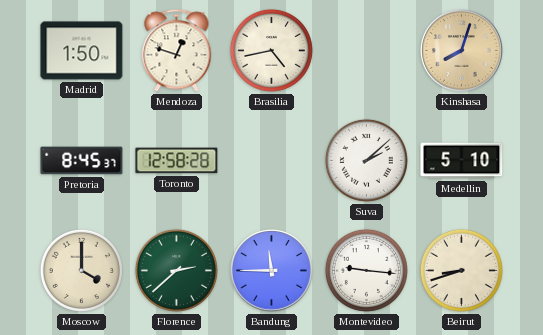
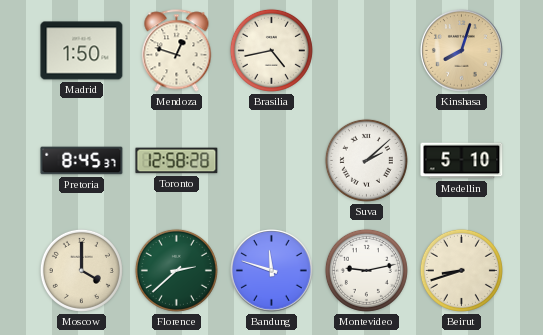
Bandung: 11:45 -> 11:48
Montevideo: 9:16 -> 9:13
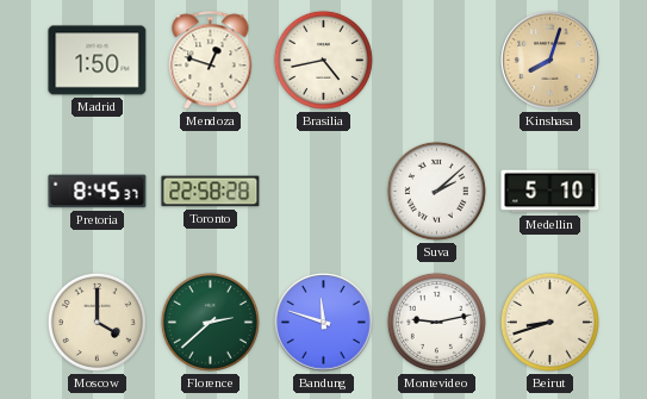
Toronto: 12:58 -> 22:58
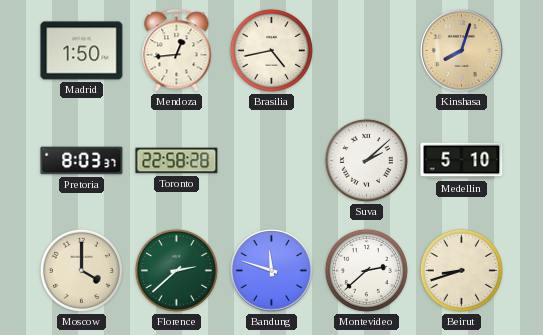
Mendoza: 12:48 -> 12:44
Pretoria: 8:45 -> 8:03
Montevideo: 9:13 -> 2:38
